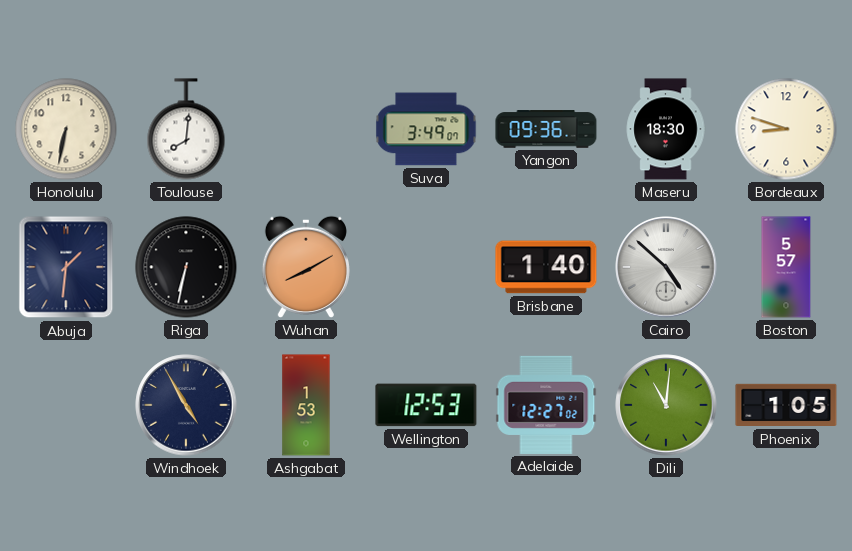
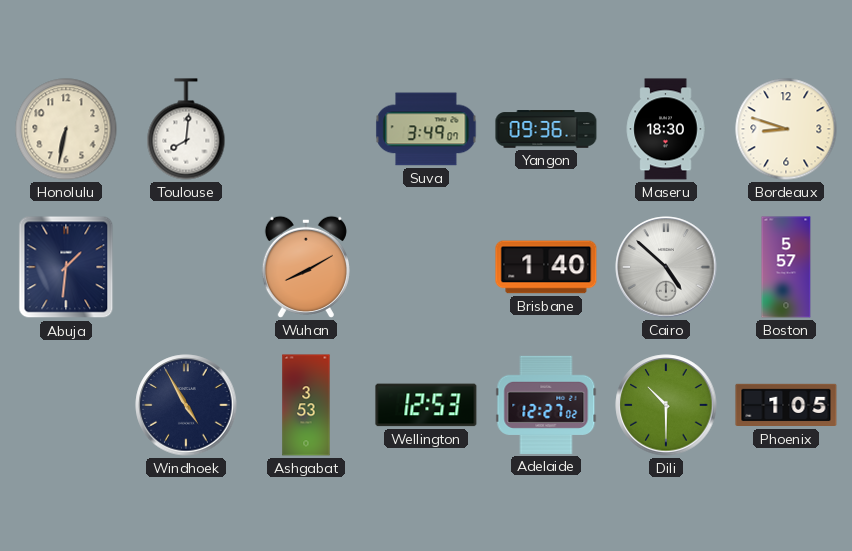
Riga: 6:32 -> none
Ashgabat: 1:53 -> 3:53
Dili: 11:01 -> 10:30
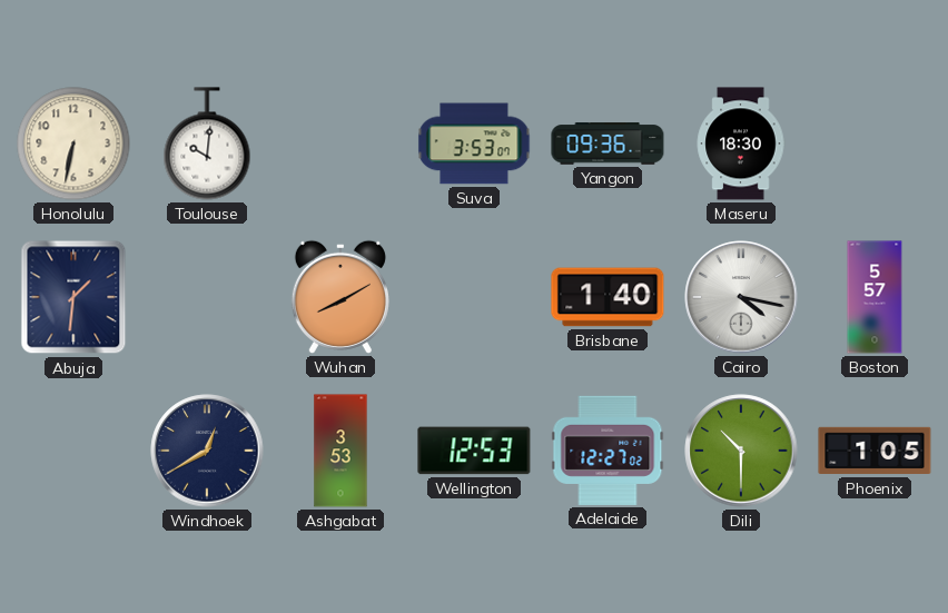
Toulouse: 8:01 -> 10:01
Suva: 3:49 -> 3:53
Bordeaux: 8:48 -> none
Cairo: 4:52 -> 4:17
Windhoek: 4:55 -> 12:40
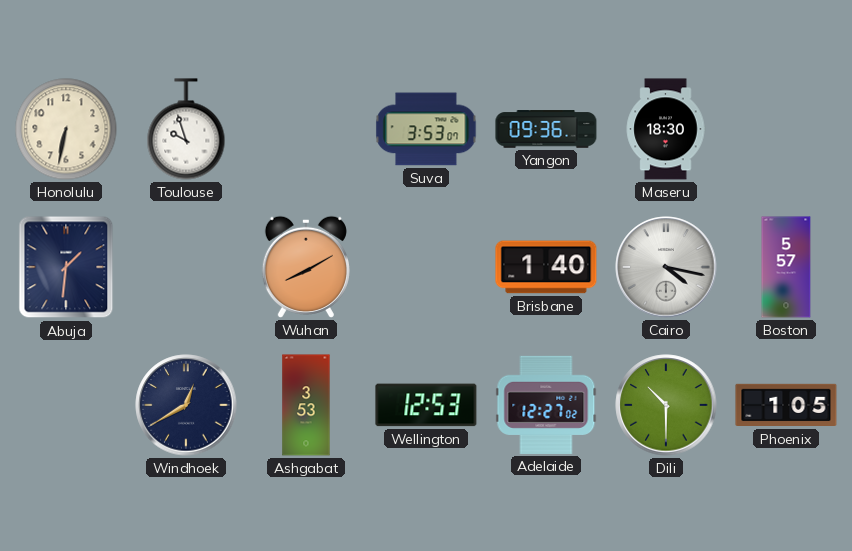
Toulouse: 10:01 -> 9:57
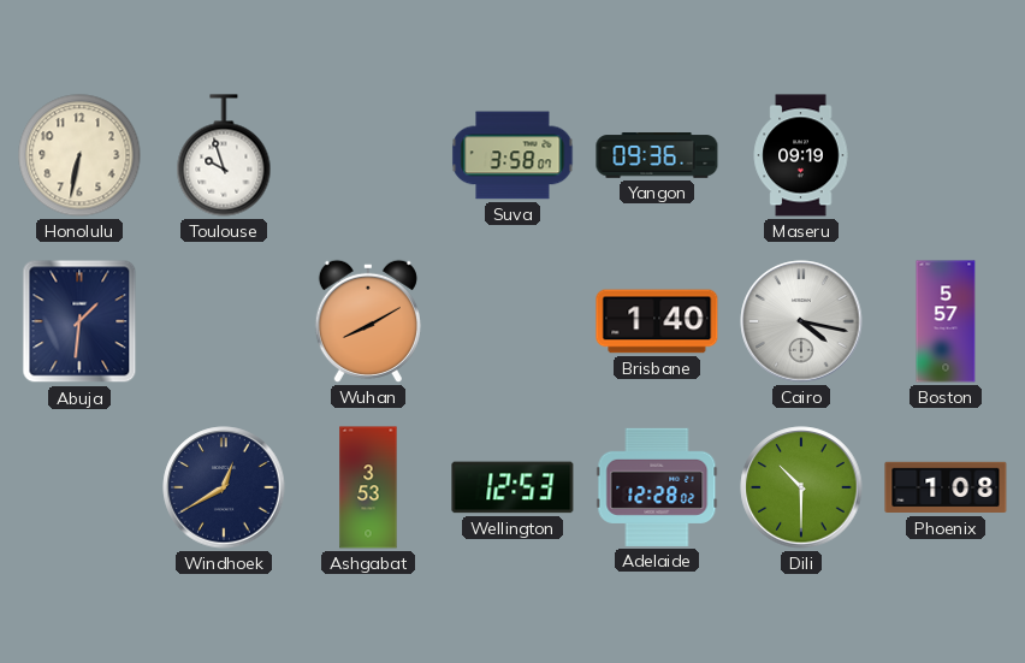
Suva: 3:53 -> 3:58
Maseru: 18:30 -> 09:19
Adelaide: 12:27 -> 12:28
Phoenix: 1:05 -> 1:08
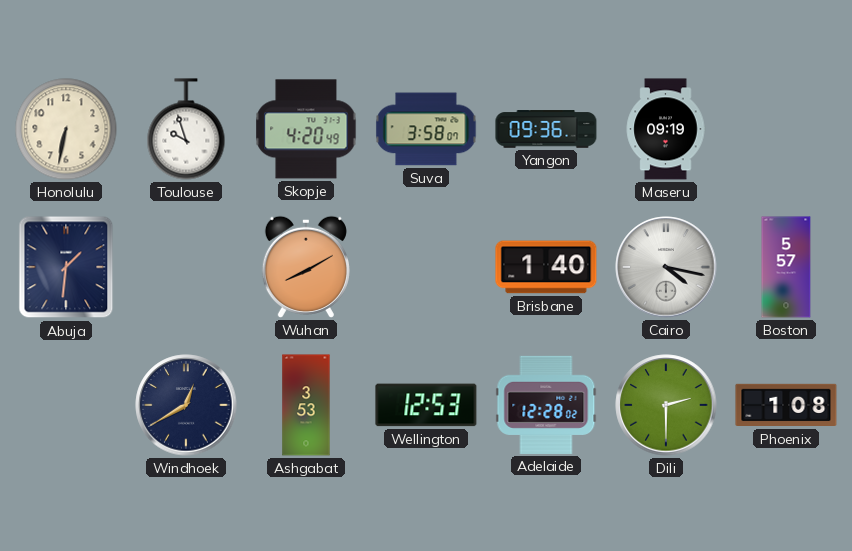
Skopje: none -> 4:20
Dili: 10:30 -> 2:30
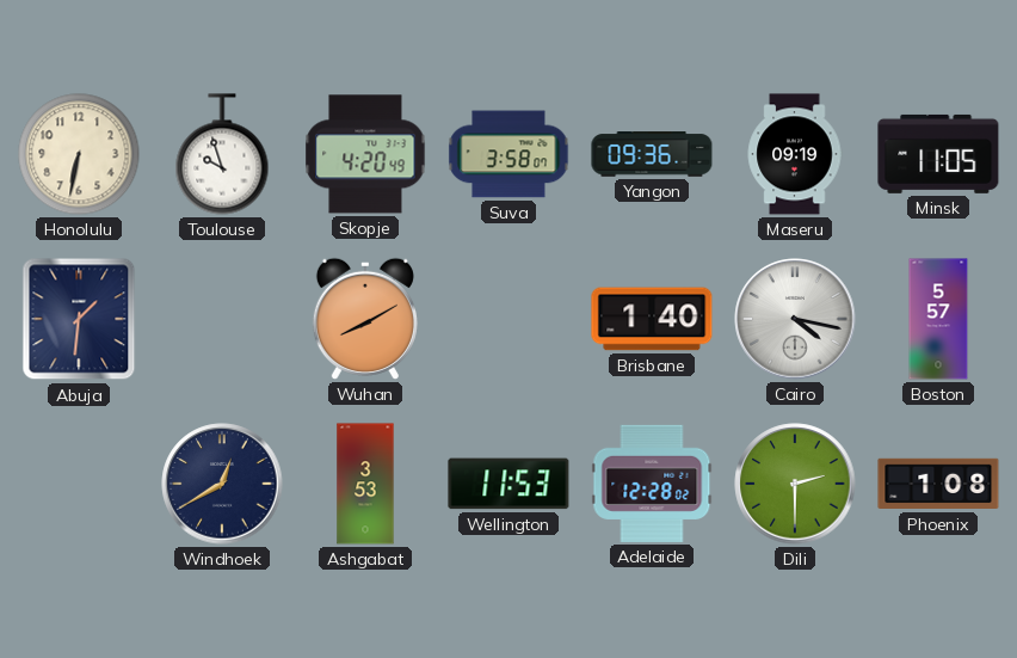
Minsk: none -> 11:05
Wellington: 12:53 -> 11:53
